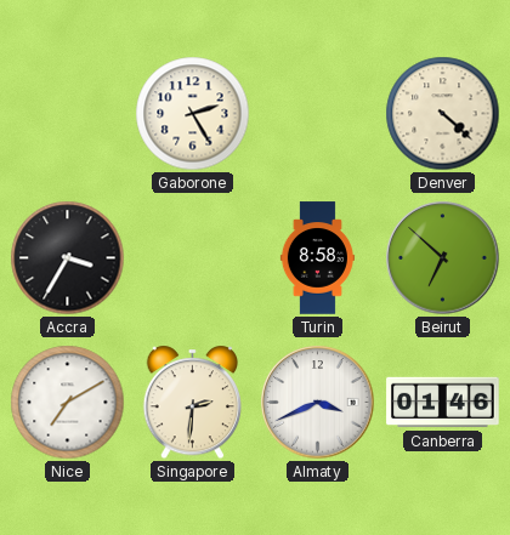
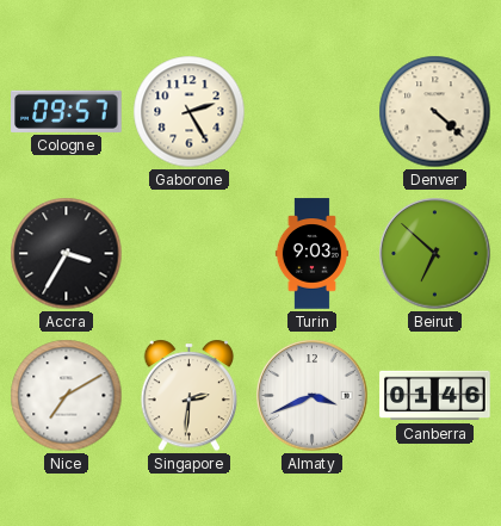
Cologne: none -> 09:57
Turin: 8:58 -> 9:03
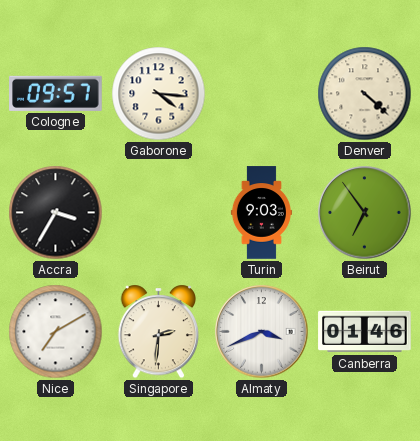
Gaborone: 2:25 -> 4:16
Beirut: 6:52 -> 6:54
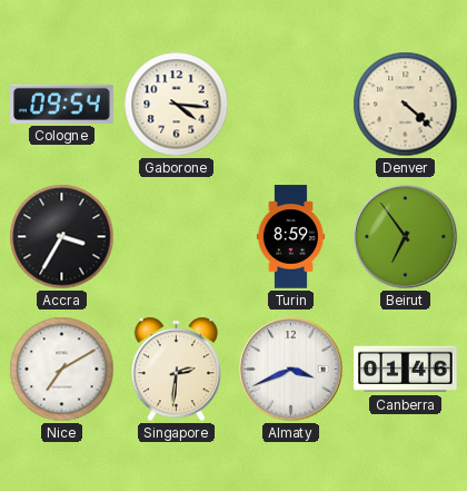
Cologne: 09:57 -> 09:54
Turin: 9:03 -> 8:59
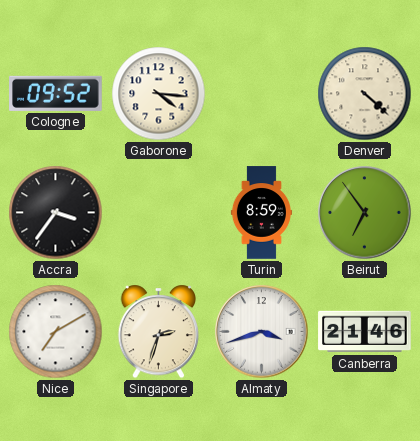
Cologne: 09:54 -> 09:52
Accra: 3:35 -> 3:36
Singapore: 2:31 -> 2:33
Almaty: 3:41 -> 3:42
Canberra: 01:46 -> 21:46
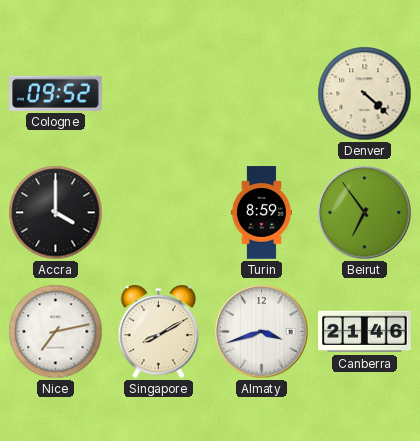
Gaborone: 4:16 -> none
Accra: 3:36 -> 4:00
Nice: 7:10 -> 7:13
Singapore: 2:33 -> 8:10
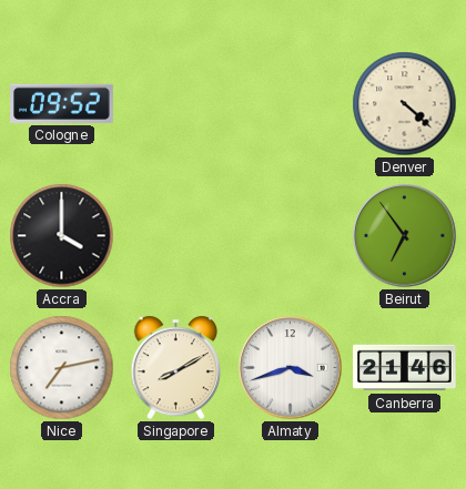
Turin: 8:59 -> none
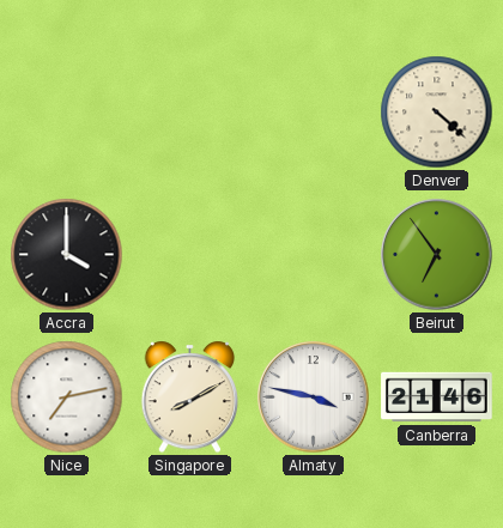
Cologne: 09:52 -> none
Almaty: 3:42 -> 3:47
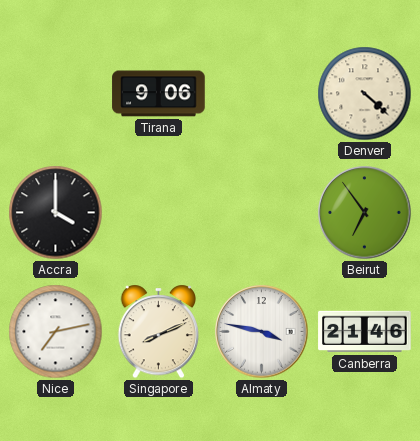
Tirana: none -> 9:06
Singapore: 8:10 -> 8:11
